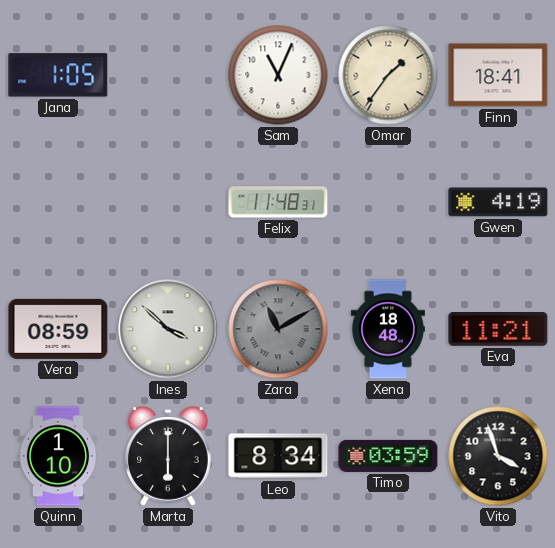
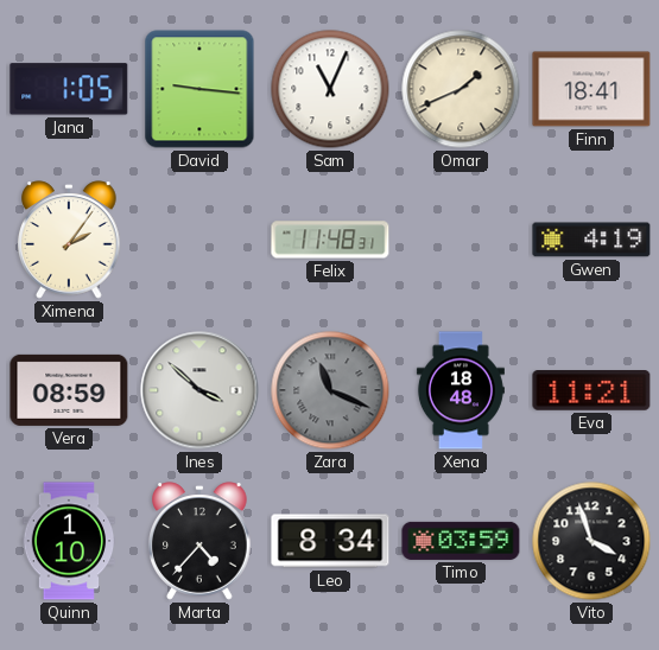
David: none -> 9:16
Omar: 1:36 -> 1:41
Ximena: none -> 2:06
Zara: 11:10 -> 11:19
Marta: 6:00 -> 4:37
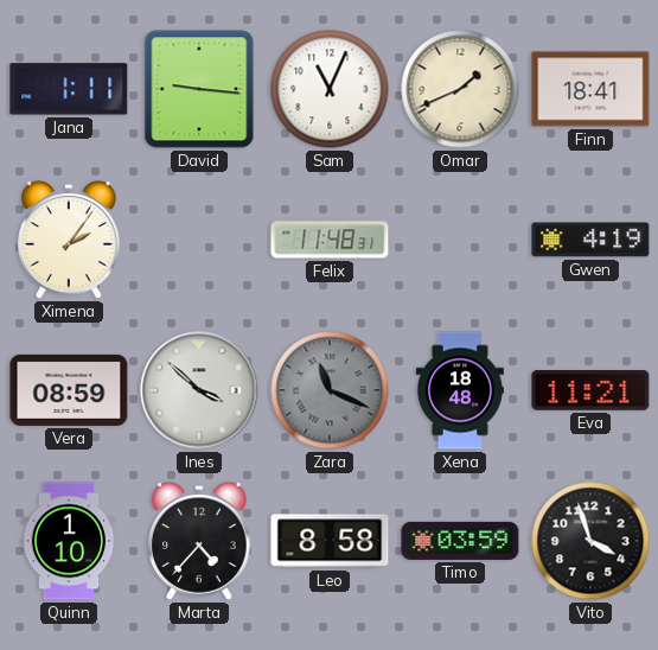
Jana: 1:05 -> 1:11
Leo: 8:34 -> 8:58
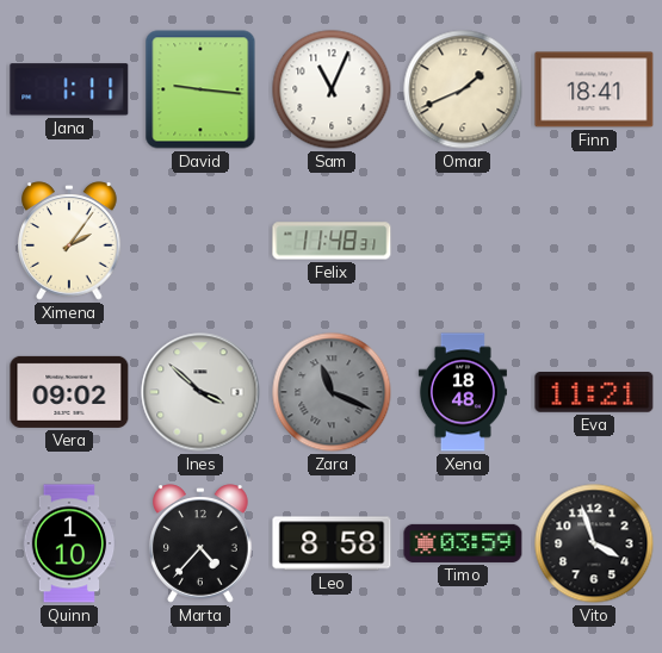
Gwen: 4:19 -> none
Vera: 08:59 -> 09:02
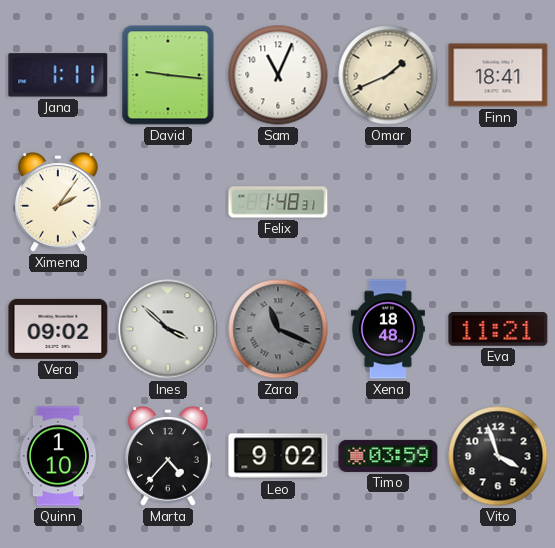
Felix: 11:48 -> 1:48
Leo: 8:58 -> 9:02
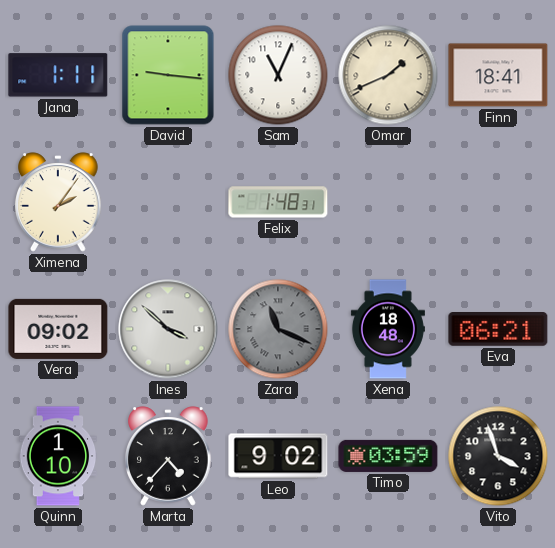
Eva: 11:21 -> 06:21
